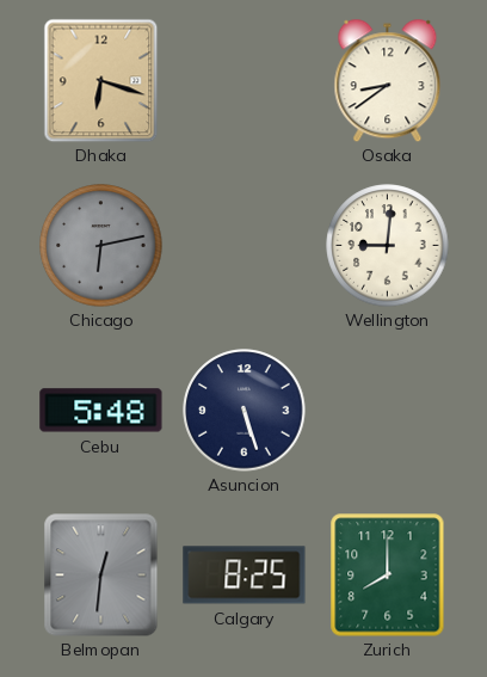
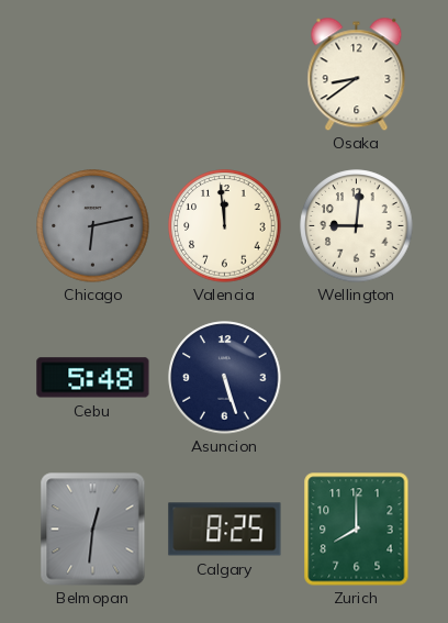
Dhaka: 6:18 -> none
Valencia: none -> 11:59
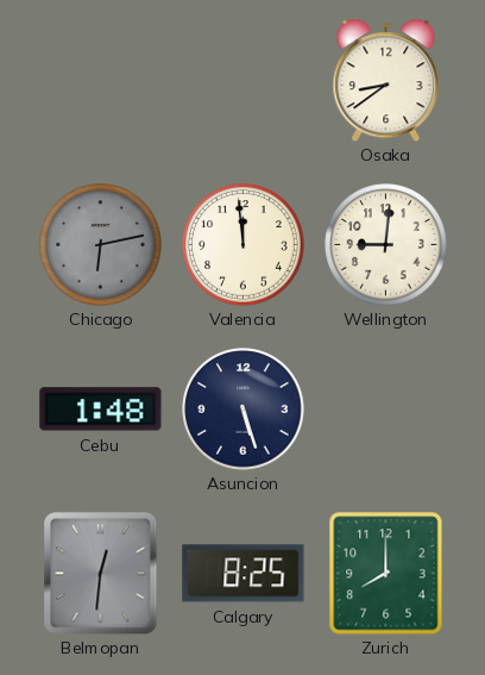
Cebu: 5:48 -> 1:48
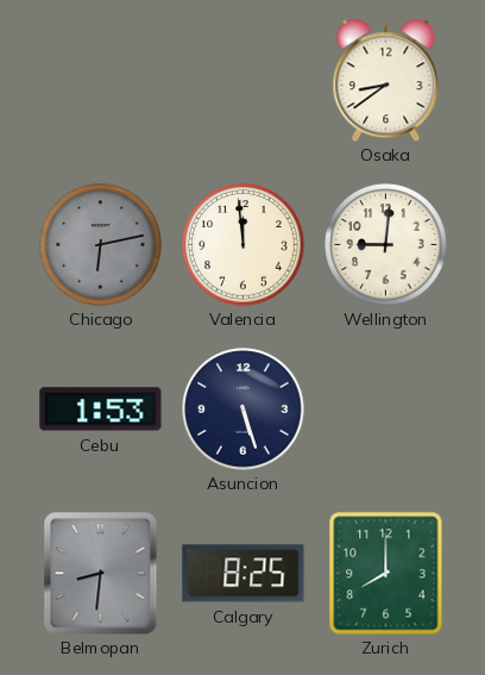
Cebu: 1:48 -> 1:53
Belmopan: 12:31 -> 8:31
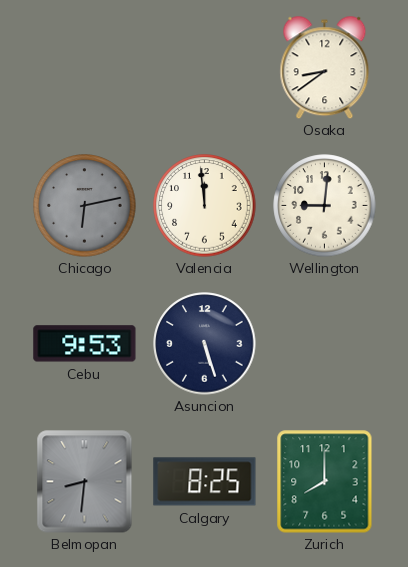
Cebu: 1:53 -> 9:53
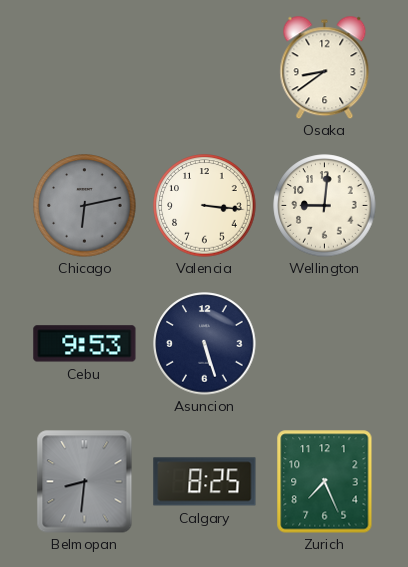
Valencia: 11:59 -> 3:16
Zurich: 8:00 -> 7:26
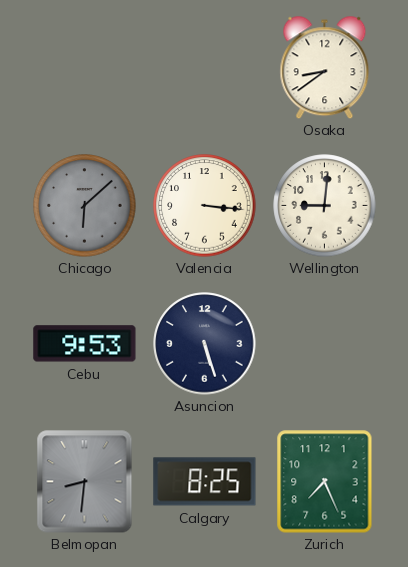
Chicago: 6:13 -> 6:08
